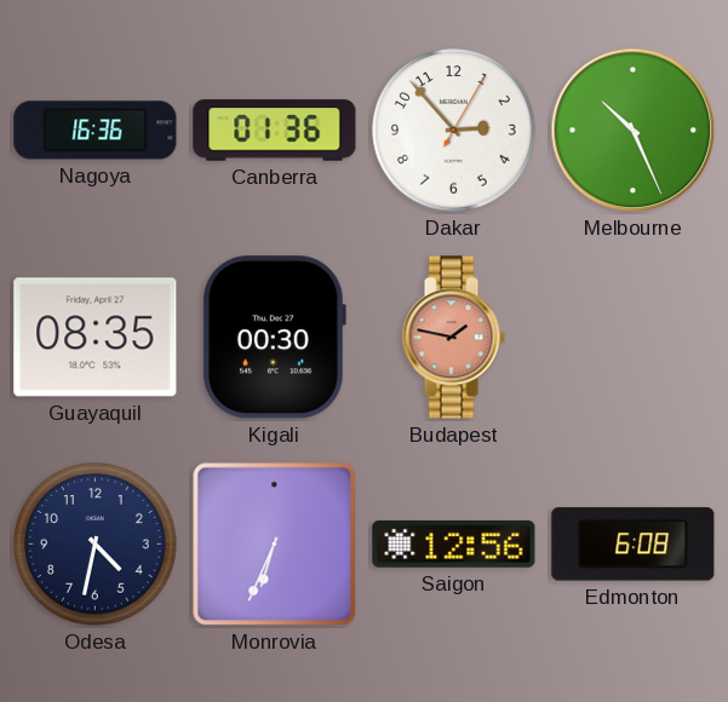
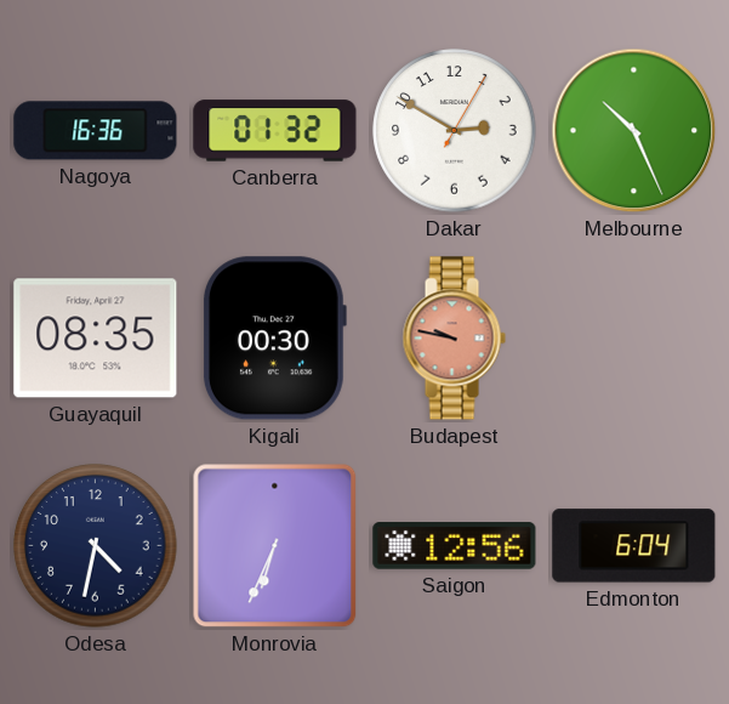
Canberra: 01:36 -> 01:32
Dakar: 2:53 -> 2:50
Budapest: 1:47 -> 9:47
Edmonton: 6:08 -> 6:04
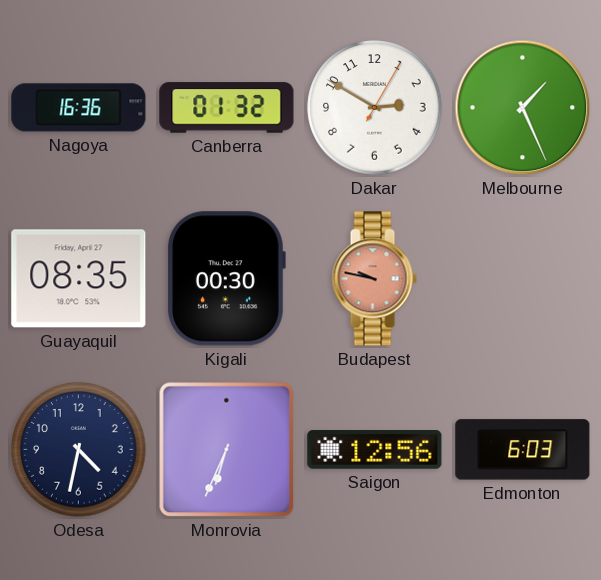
Melbourne: 10:26 -> 1:26
Edmonton: 6:04 -> 6:03
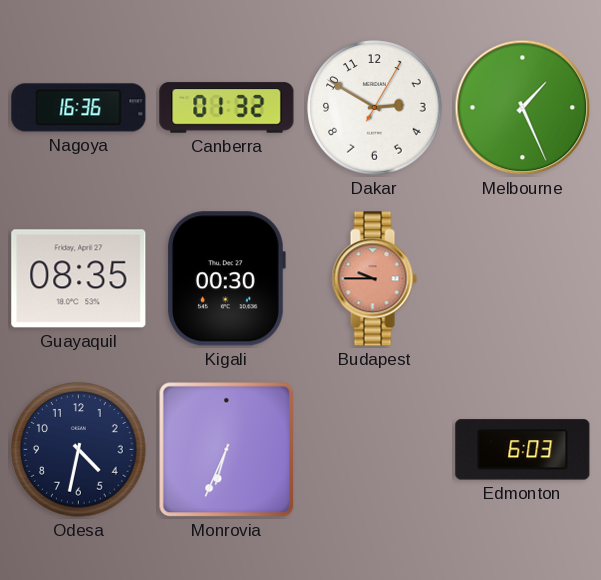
Budapest: 9:47 -> 9:45
Saigon: 12:56 -> none
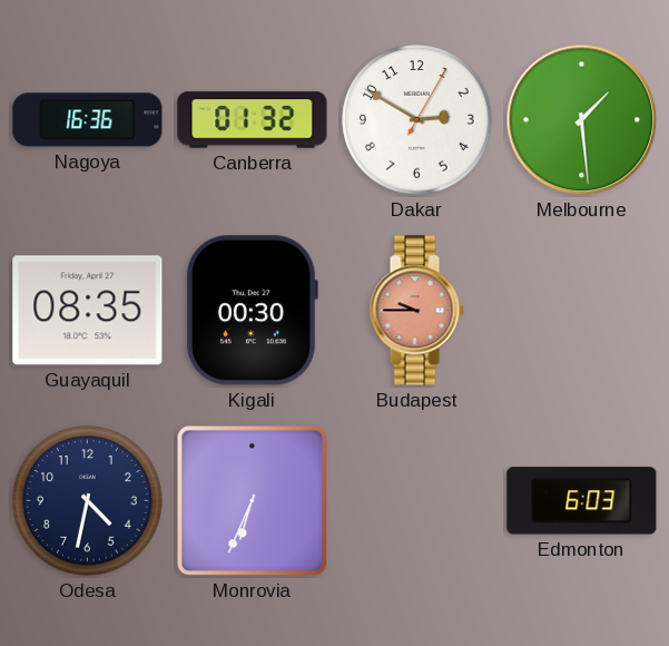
Melbourne: 1:26 -> 1:29
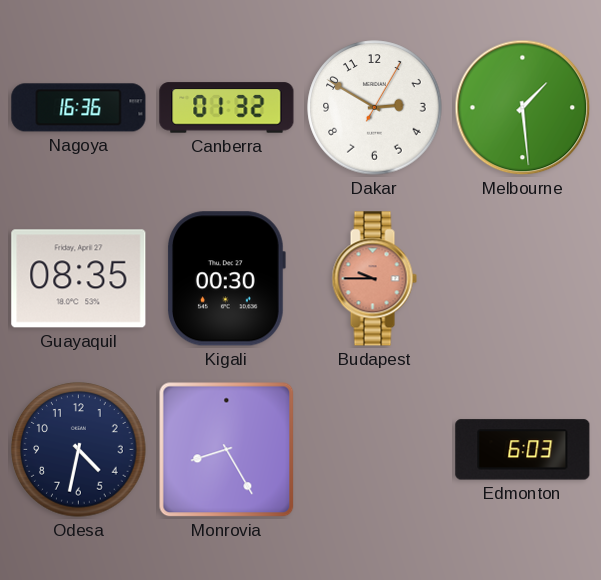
Monrovia: 6:34 -> 8:25
